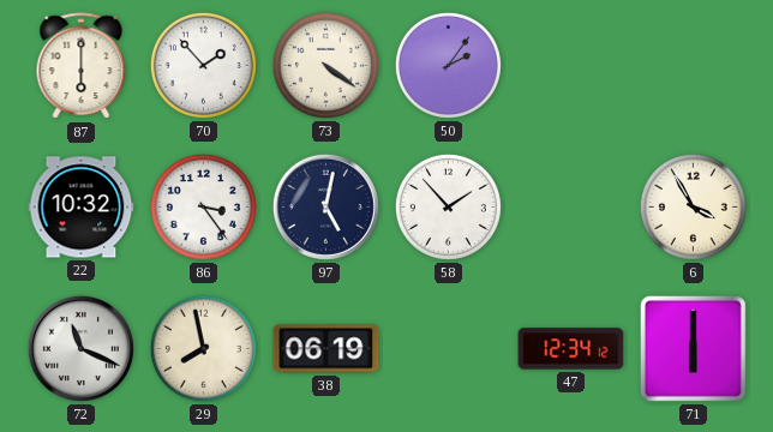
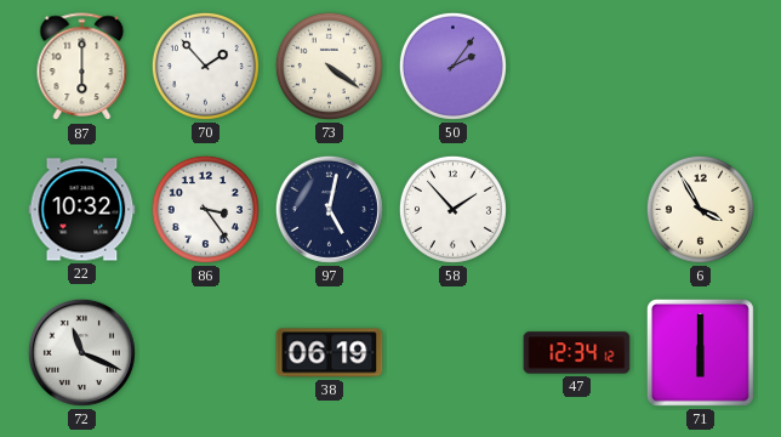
29: 7:58 -> none
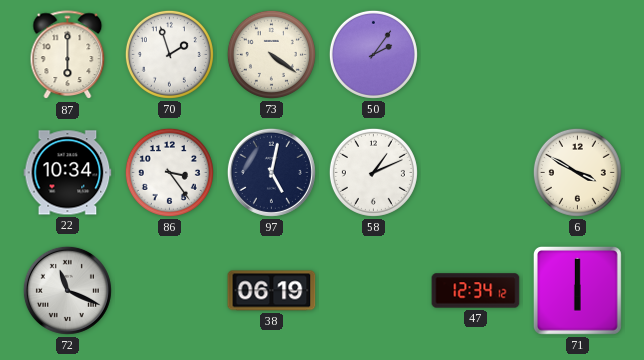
70: 1:53 -> 1:57
22: 10:32 -> 10:34
58: 1:53 -> 1:11
6: 3:55 -> 3:50
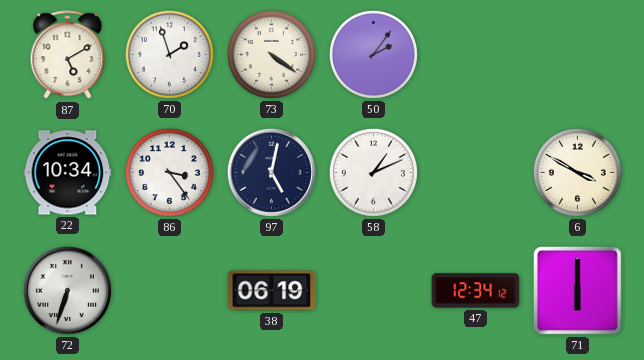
87: 6:00 -> 5:10
72: 11:19 -> 6:33
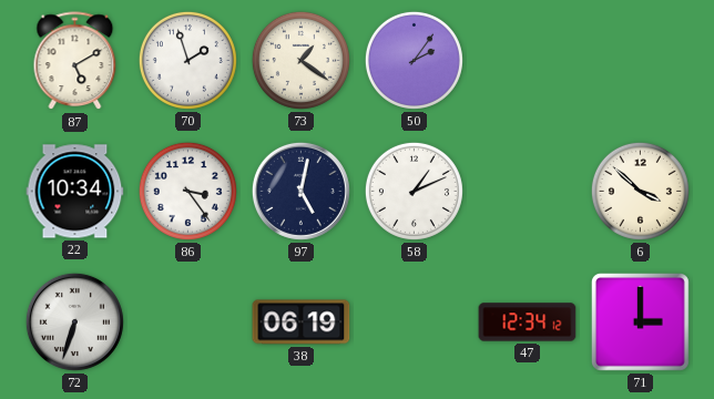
73: 4:21 -> 1:21
6: 3:50 -> 3:52
71: 6:00 -> 3:00
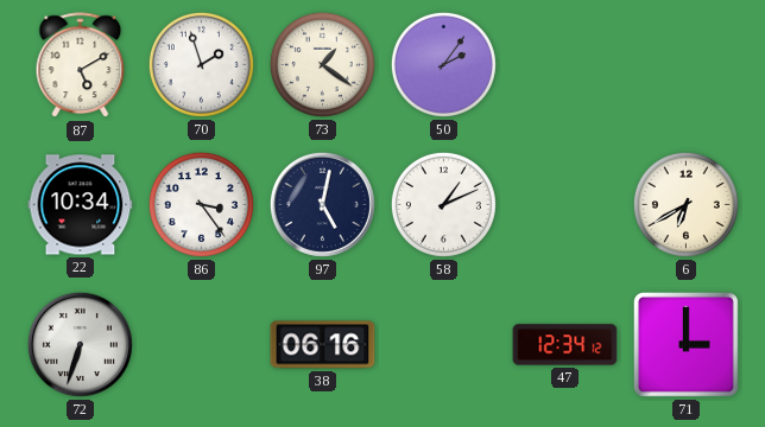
6: 3:52 -> 6:40
38: 06:19 -> 06:16
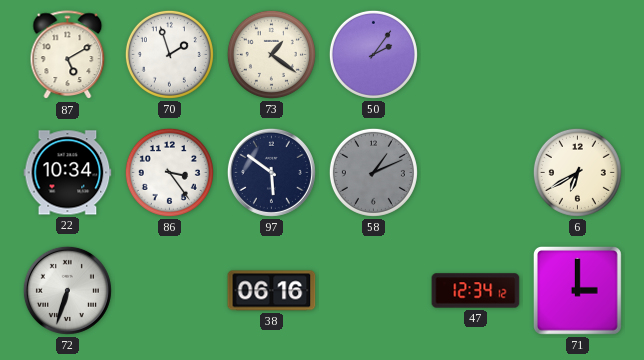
97: 5:02 -> 5:51
58 dial: white -> grey
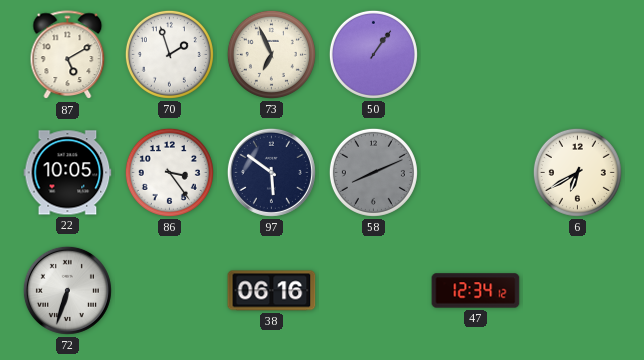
73: 1:21 -> 6:56
50: 2:06 -> 1:06
22: 10:34 -> 10:05
58: 1:11 -> 8:11
71: 3:00 -> none
